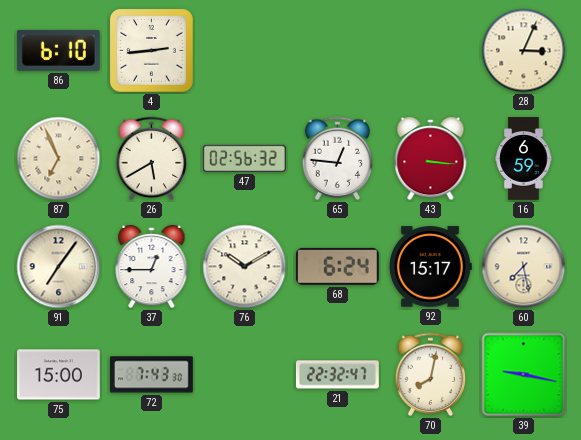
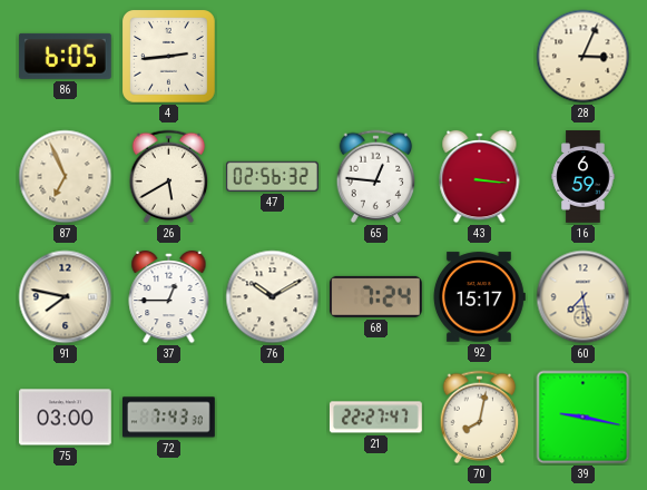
86: 6:10 -> 6:05
91: 7:06 -> 7:47
68: 6:24 -> 7:24
75: 15:00 -> 03:00
21: 22:32 -> 22:27
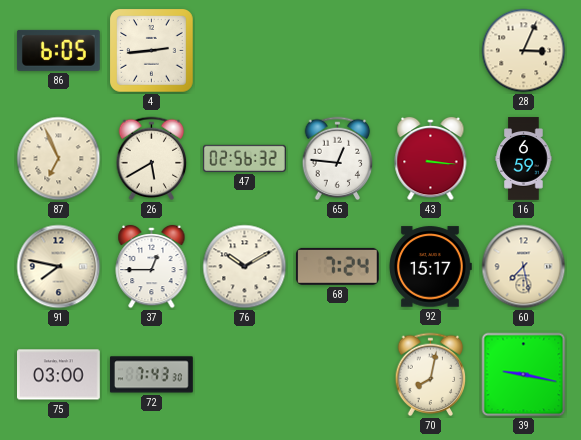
21: 22:27 -> none
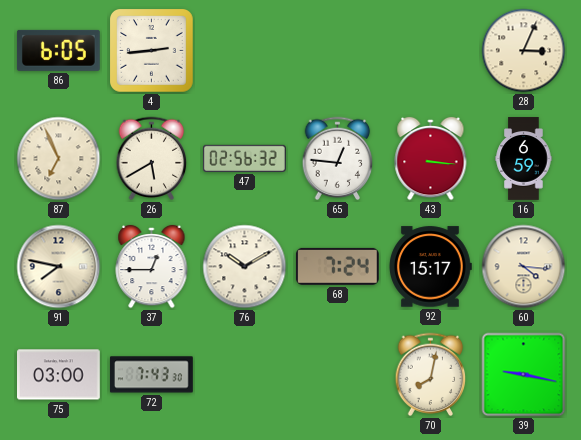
60: 7:28 -> 4:16
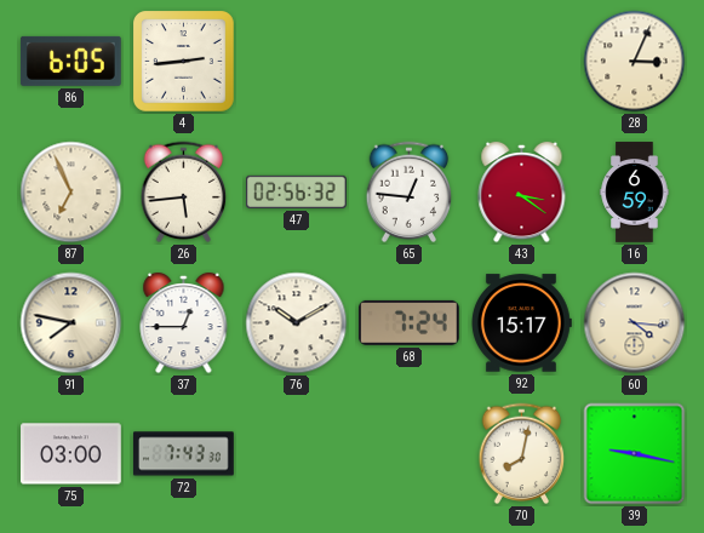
26: 5:40 -> 5:44
43: 3:16 -> 3:21
